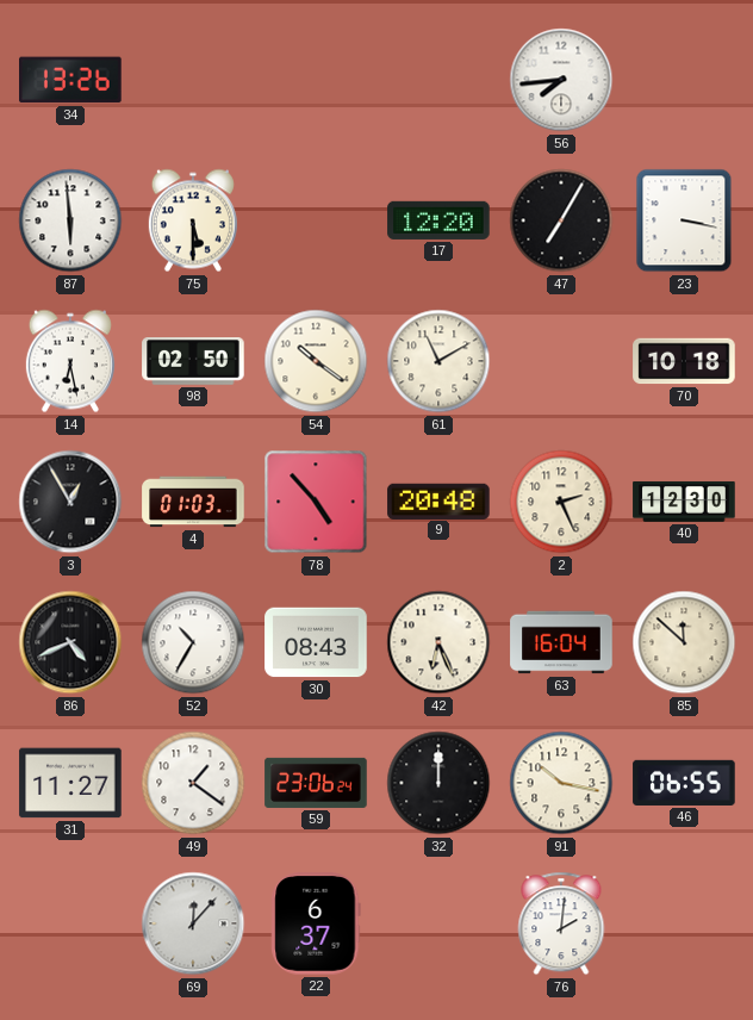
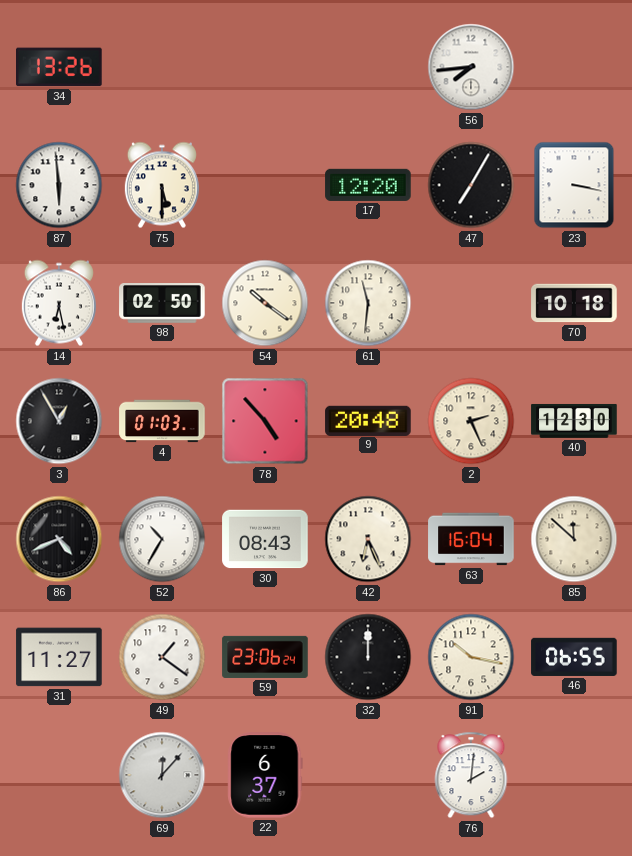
61: 11:10 -> 11:31
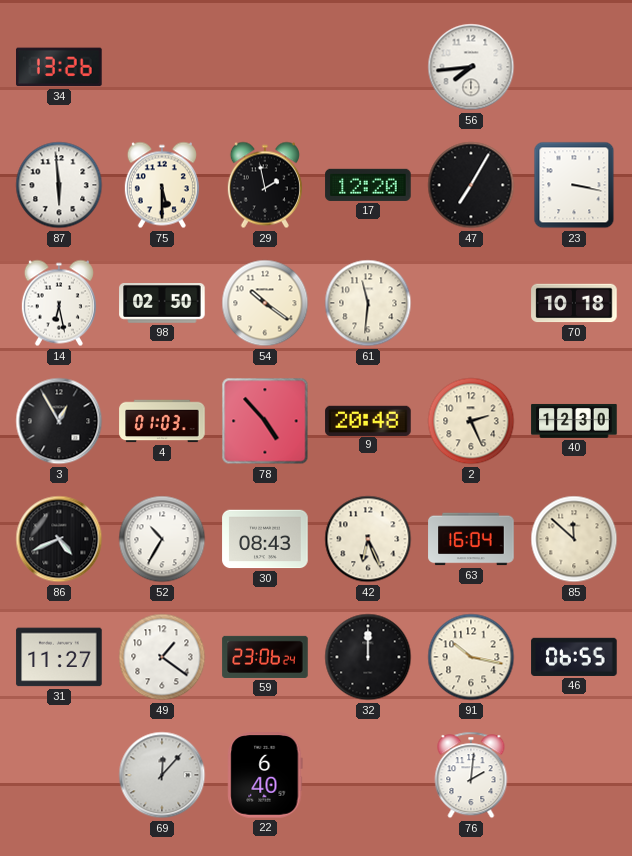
29: none -> 1:58
22: 6:37 -> 6:40
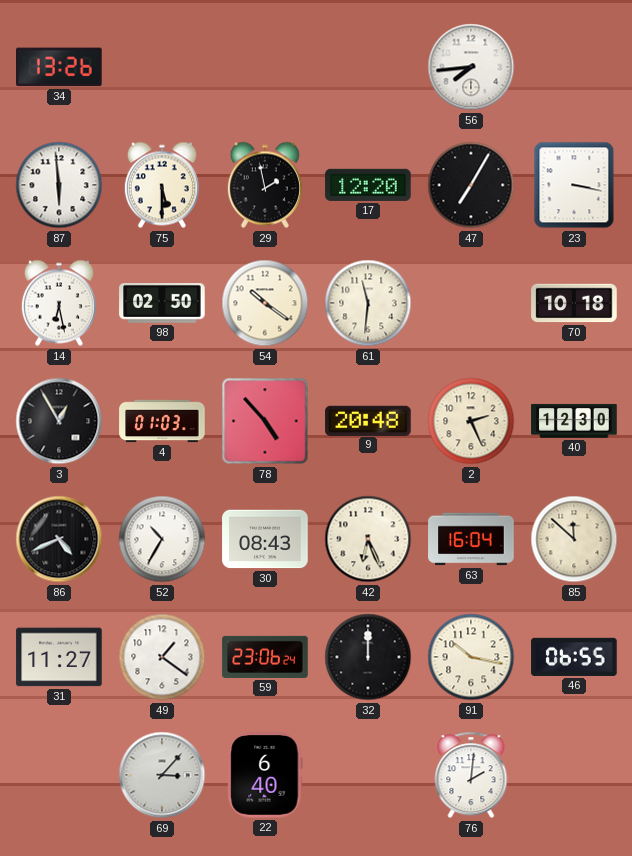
69: 12:07 -> 3:07
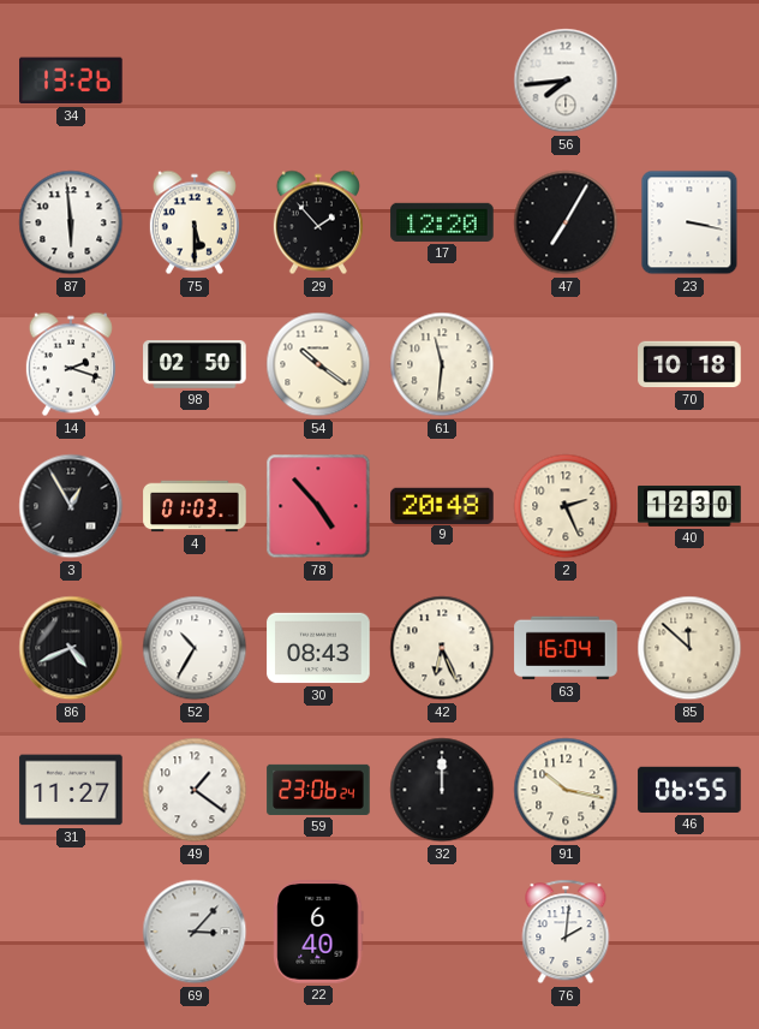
29: 1:58 -> 1:53
14: 6:28 -> 2:18
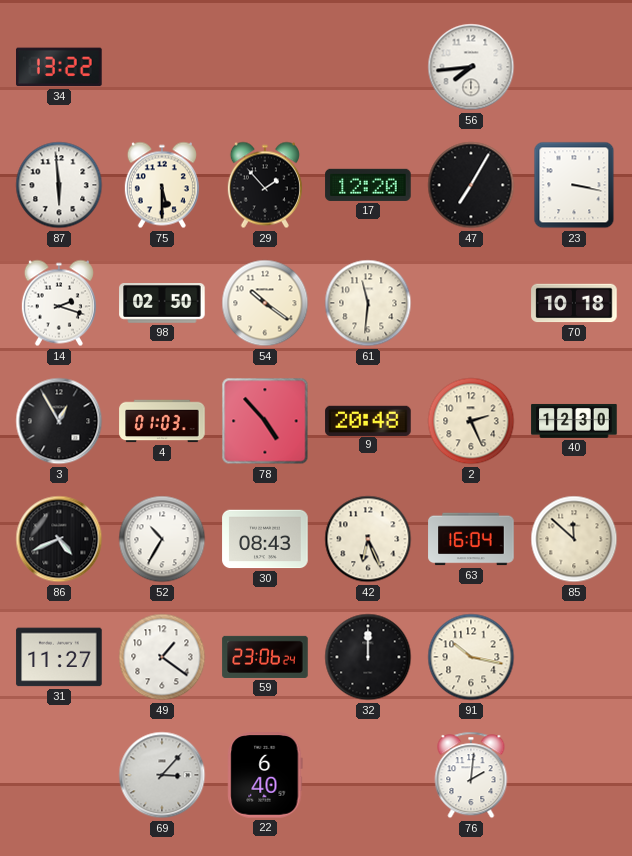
34: 13:26 -> 13:22
46: 06:55 -> none
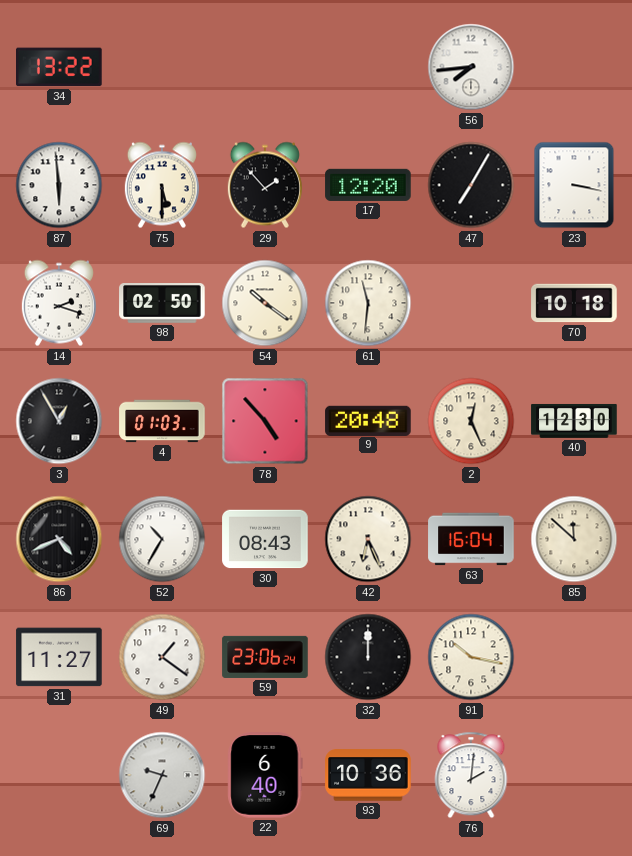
2: 2:26 -> 12:26
69: 3:07 -> 9:34
93: none -> 10:36
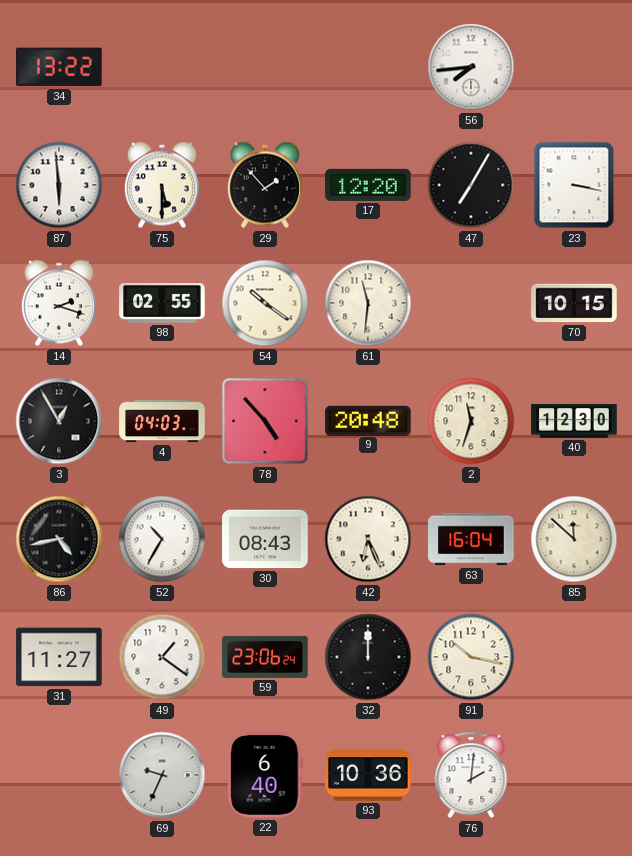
98: 02:50 -> 02:55
70: 10:18 -> 10:15
4: 01:03 -> 04:03
2: 12:26 -> 11:33
86: 4:41 -> 4:43
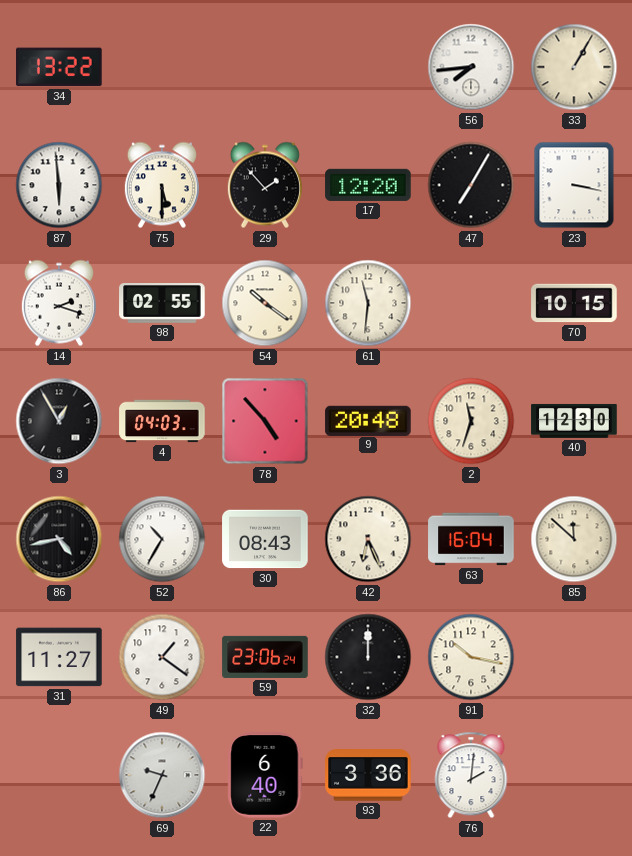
33: none -> 1:05
93: 10:36 -> 3:36
